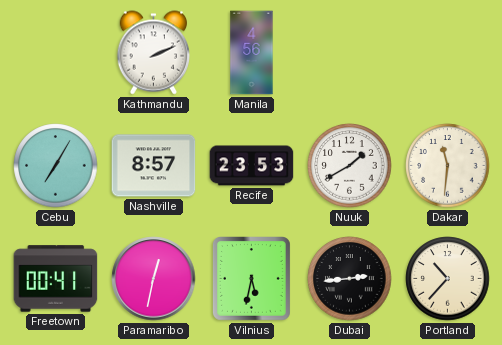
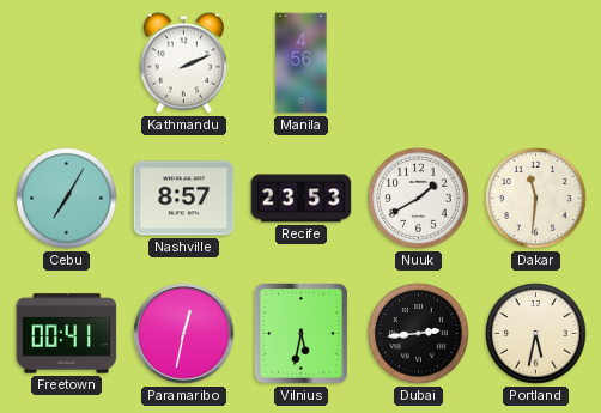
Portland: 10:37 -> 5:32
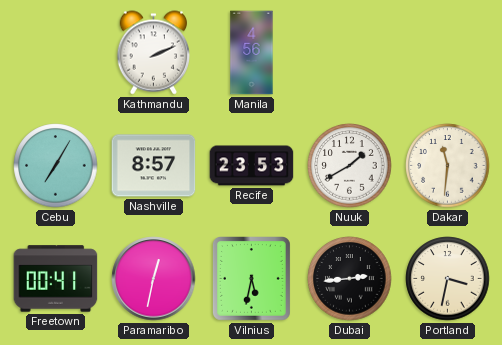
Portland: 5:32 -> 3:32
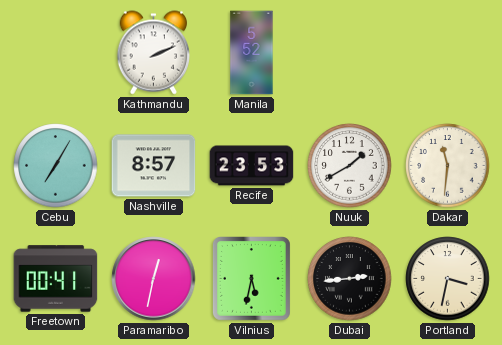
Manila: 4:56 -> 5:52
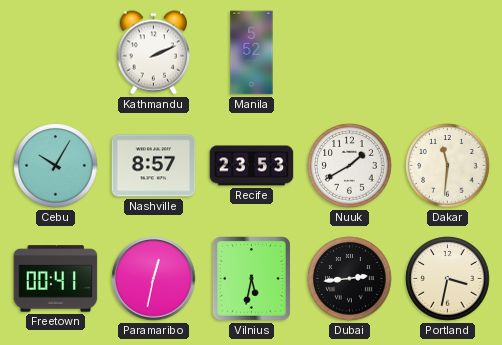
Cebu: 7:05 -> 10:05
